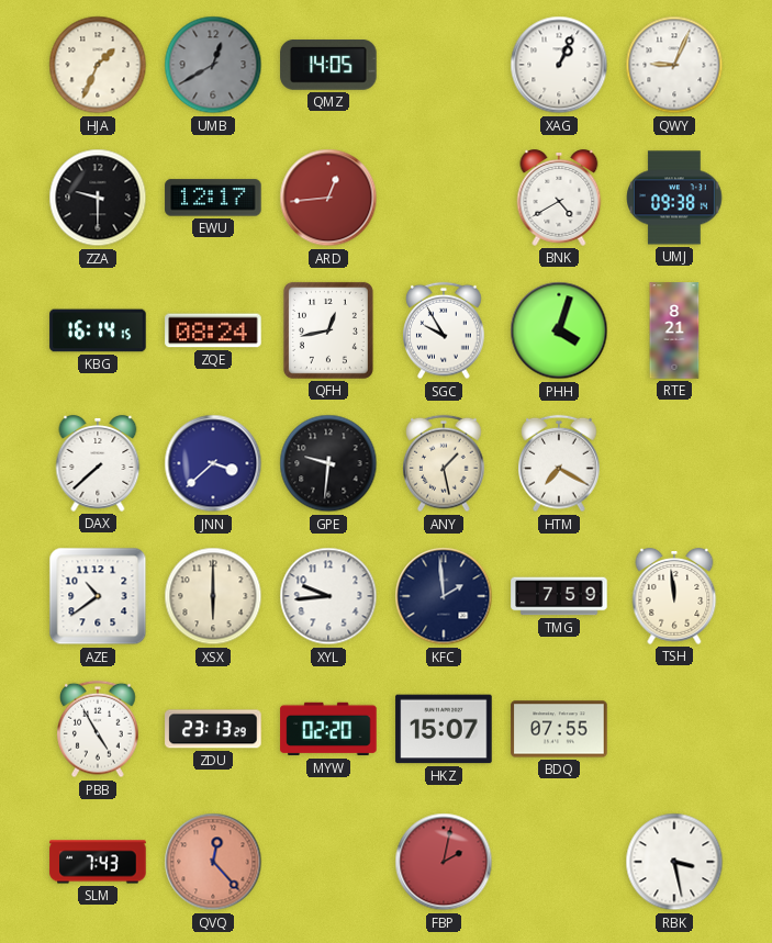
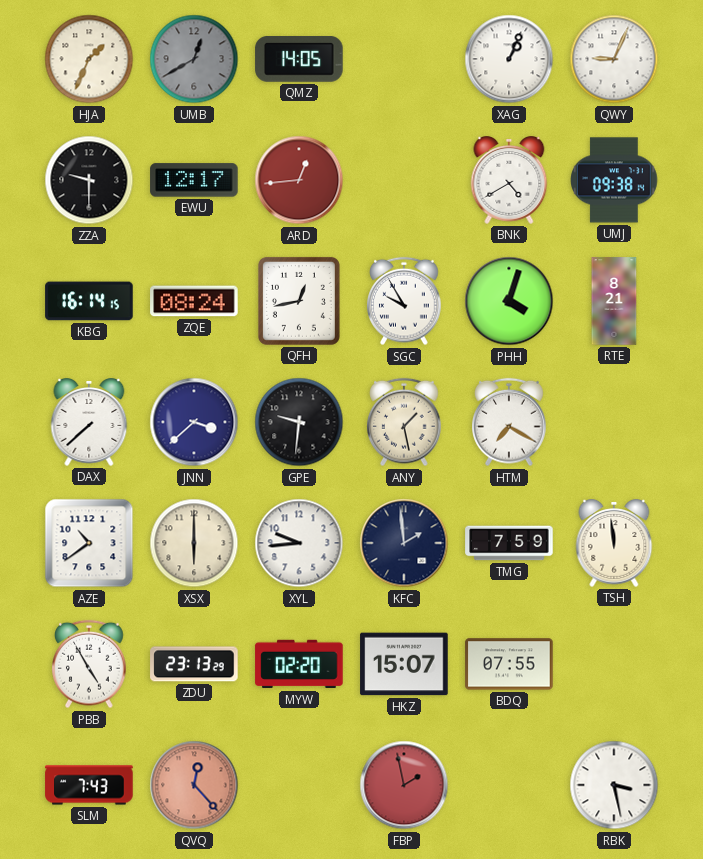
FBP: 2:02 -> 1:58
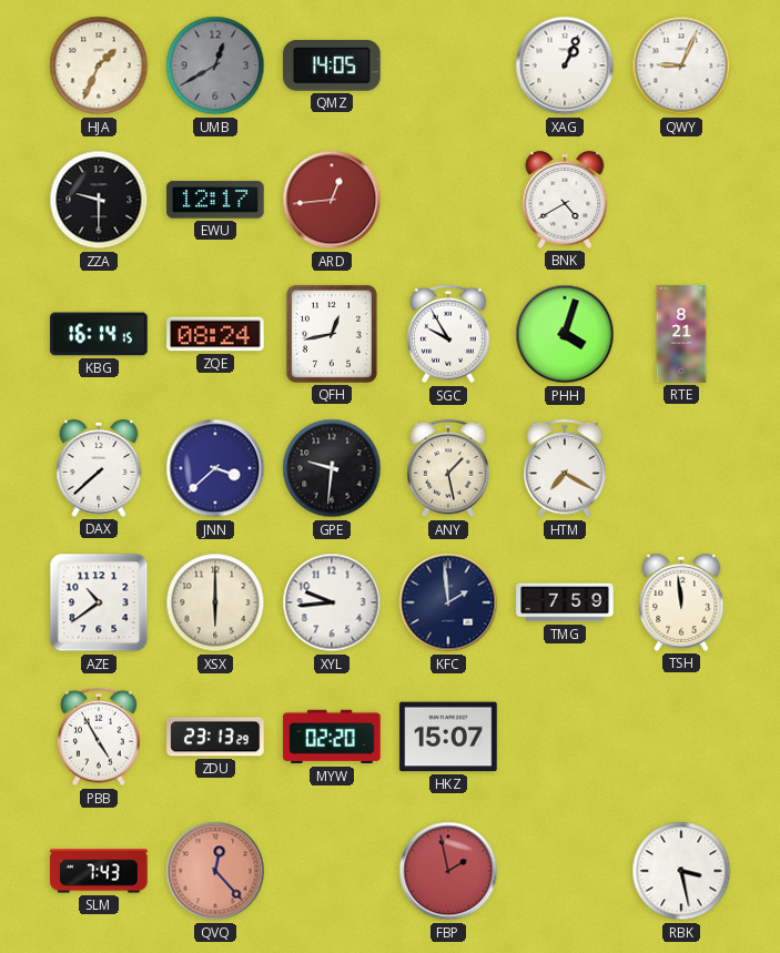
UMJ: 09:38 -> none
BDQ: 07:55 -> none
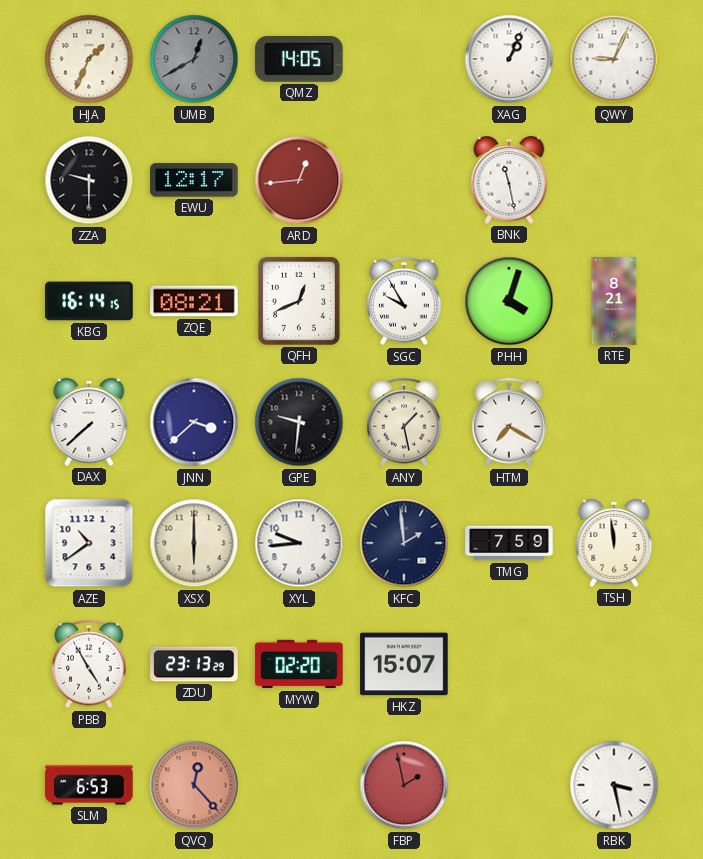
BNK: 4:40 -> 11:28
ZQE: 08:24 -> 08:21
QFH: 12:43 -> 12:41
SLM: 7:43 -> 6:53
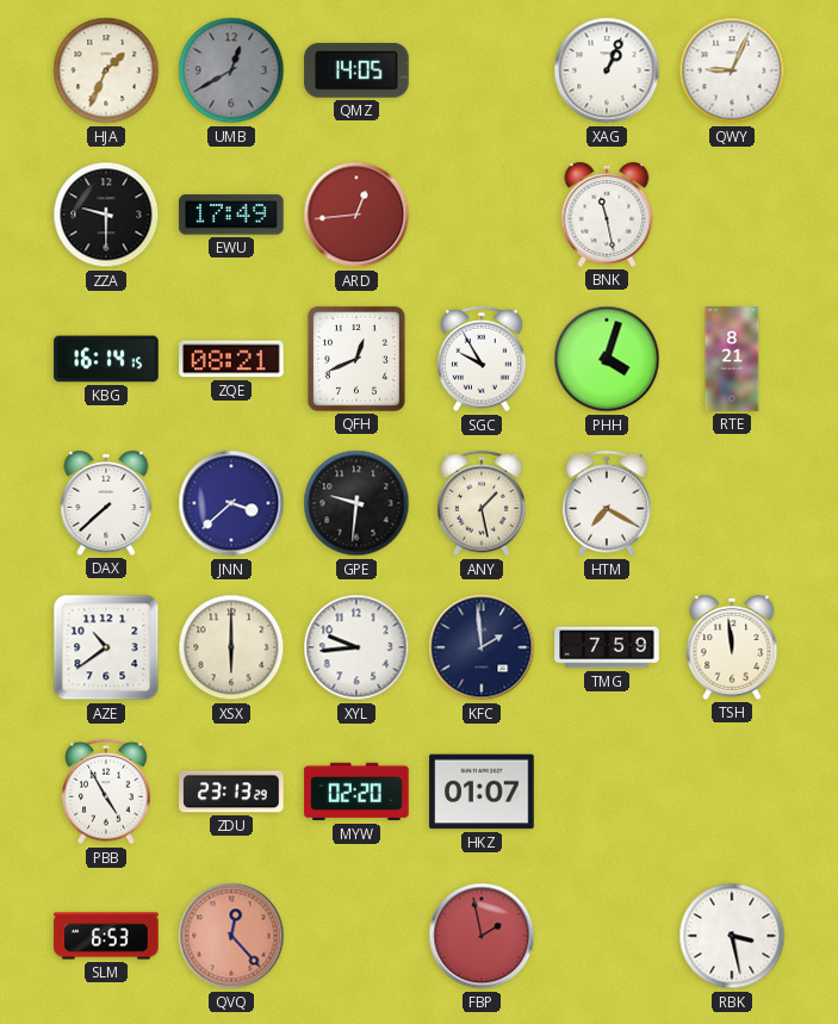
EWU: 12:17 -> 17:49
HKZ: 15:07 -> 01:07
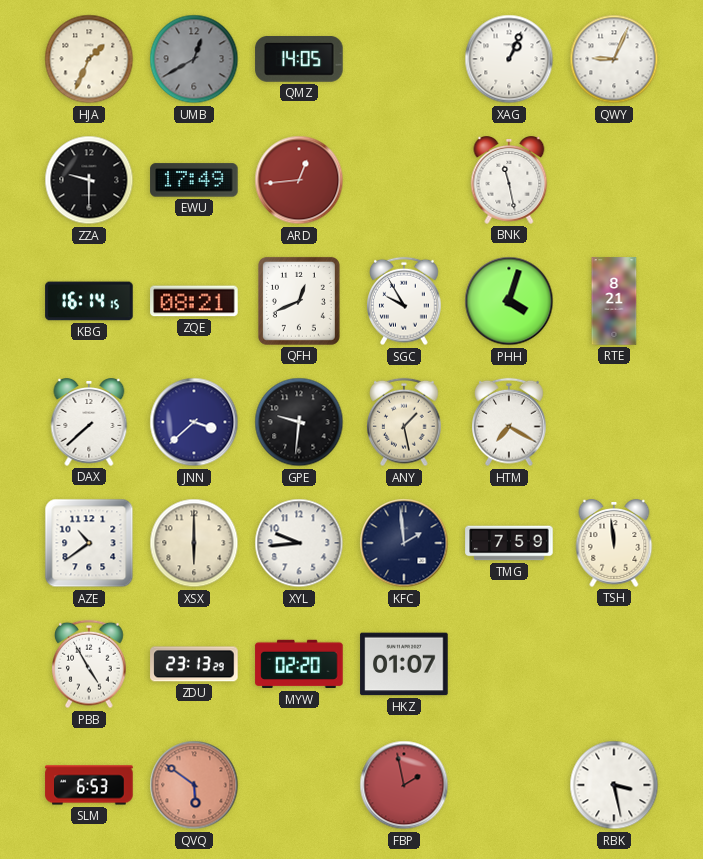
QVQ: 12:23 -> 5:51
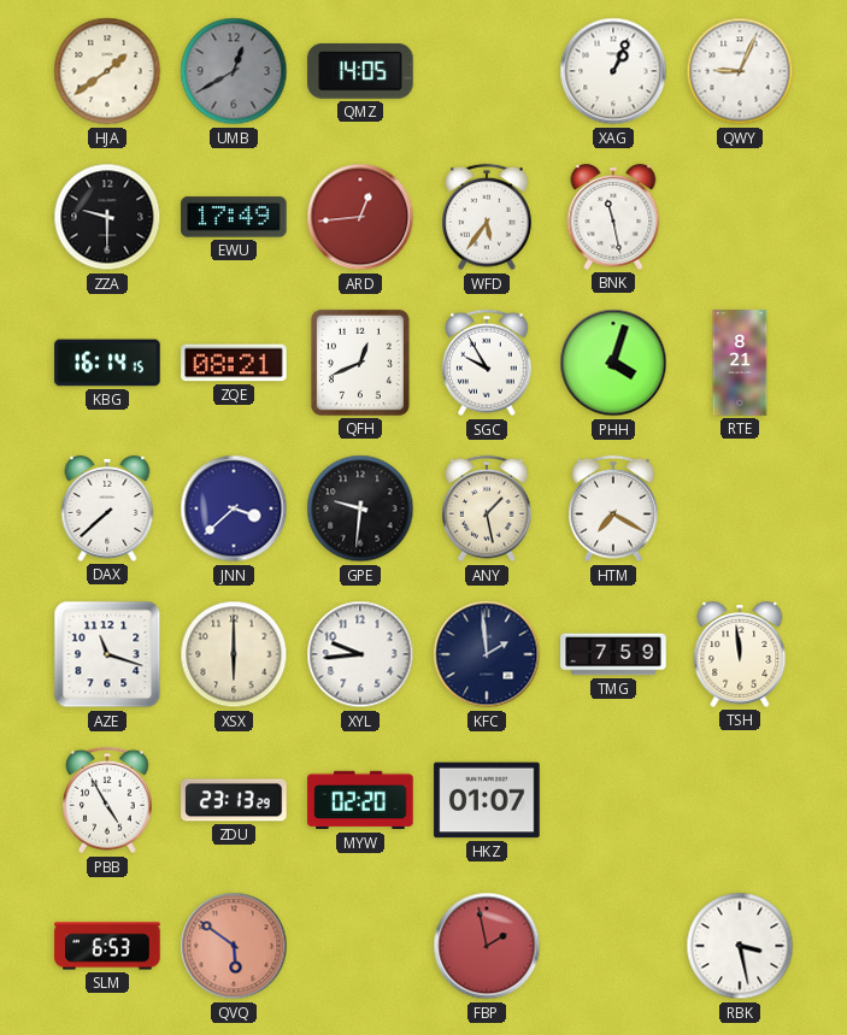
HJA: 1:34 -> 1:39
WFD: none -> 5:36
AZE: 10:39 -> 11:18
